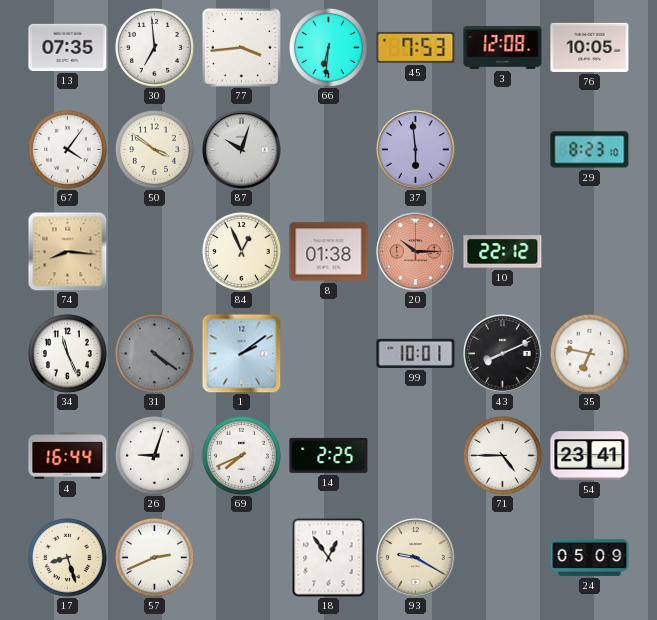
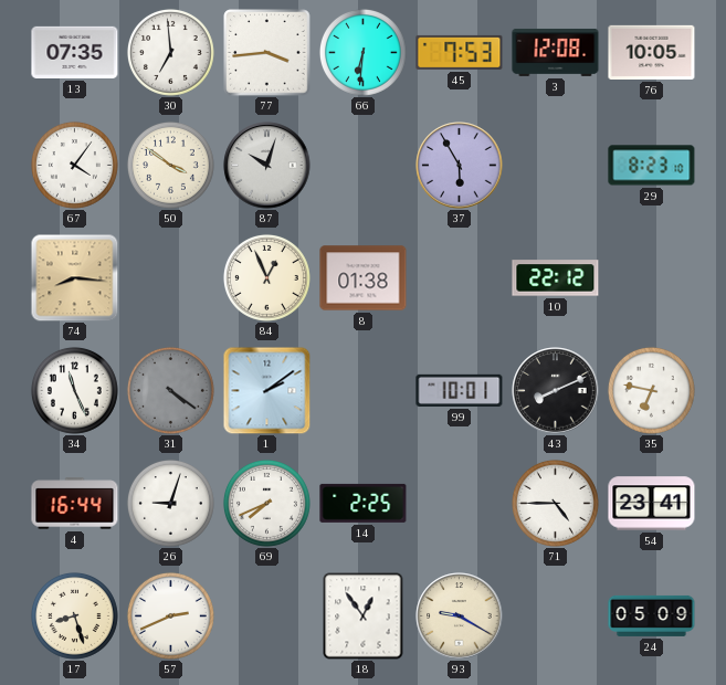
37: 5:59 -> 5:55
20: 10:15 -> none
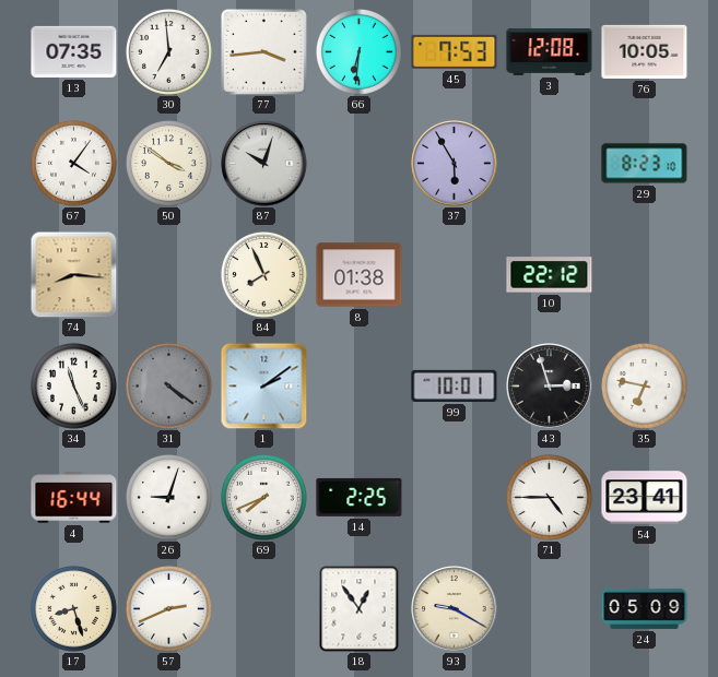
84: 12:56 -> 7:56
43: 8:11 -> 2:57
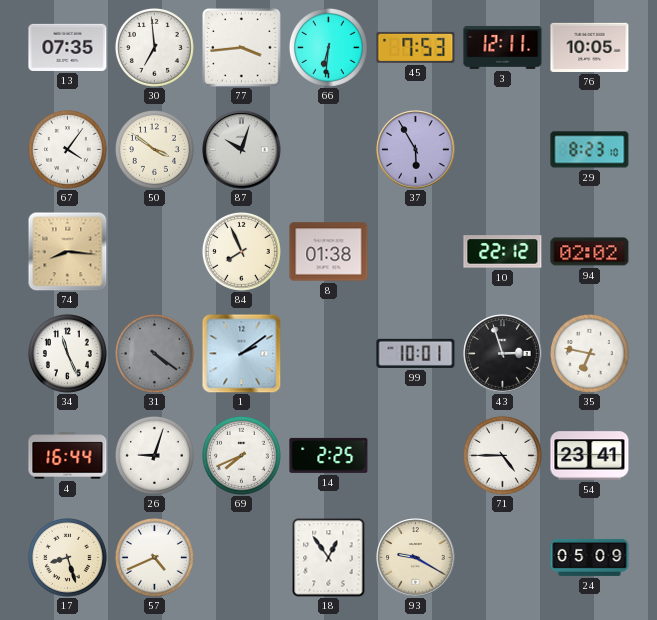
3: 12:08 -> 12:11
94: none -> 02:02
57: 2:41 -> 4:41
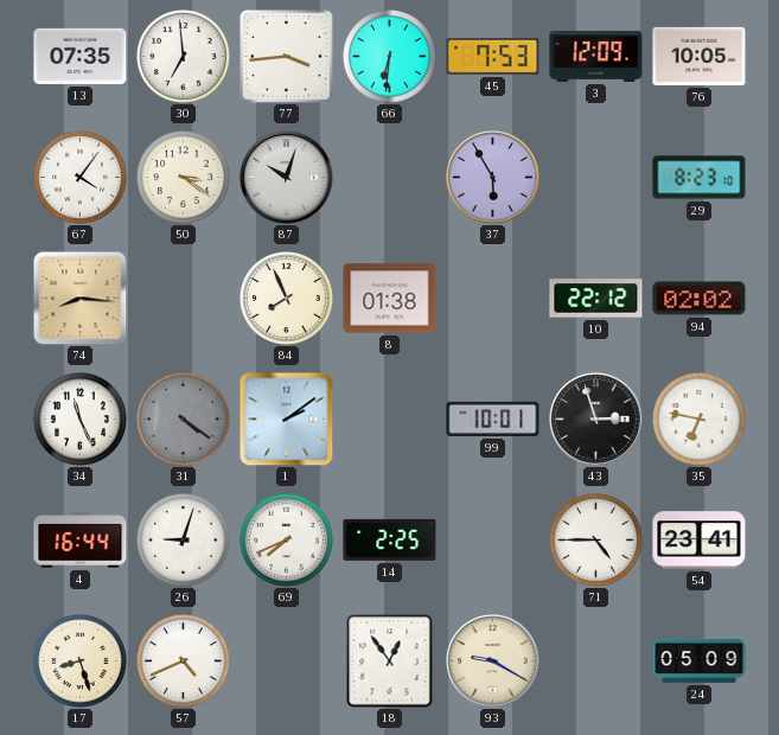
3: 12:11 -> 12:09
50: 3:51 -> 3:21
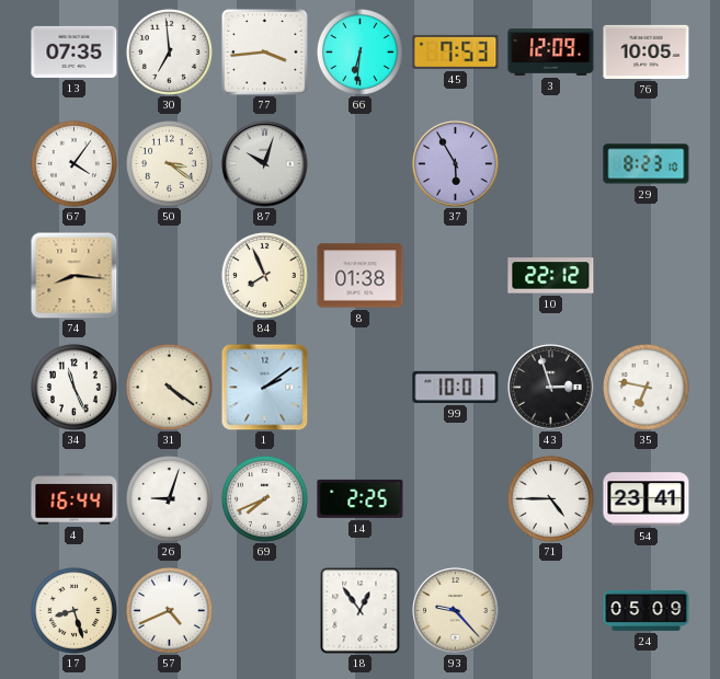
94: 02:02 -> none
31 dial: grey -> cream
93: 9:20 -> 9:23
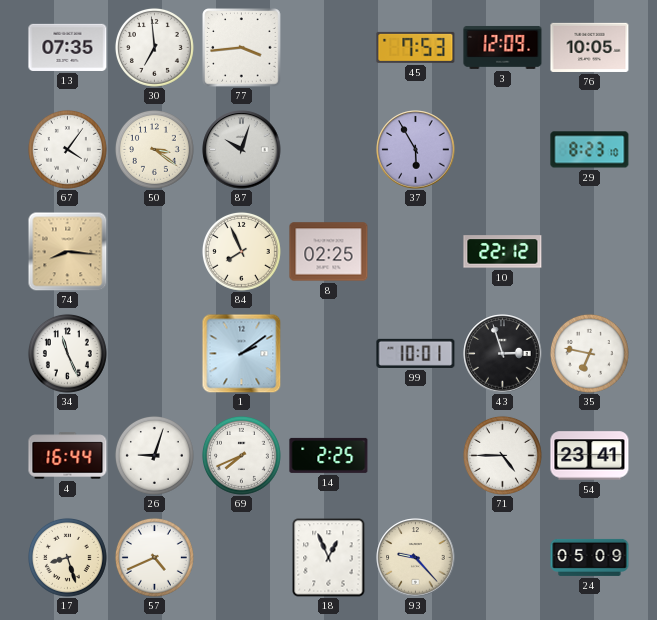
66: 6:31 -> none
8: 01:38 -> 02:25
31: 4:21 -> none
18: 12:54 -> 12:56
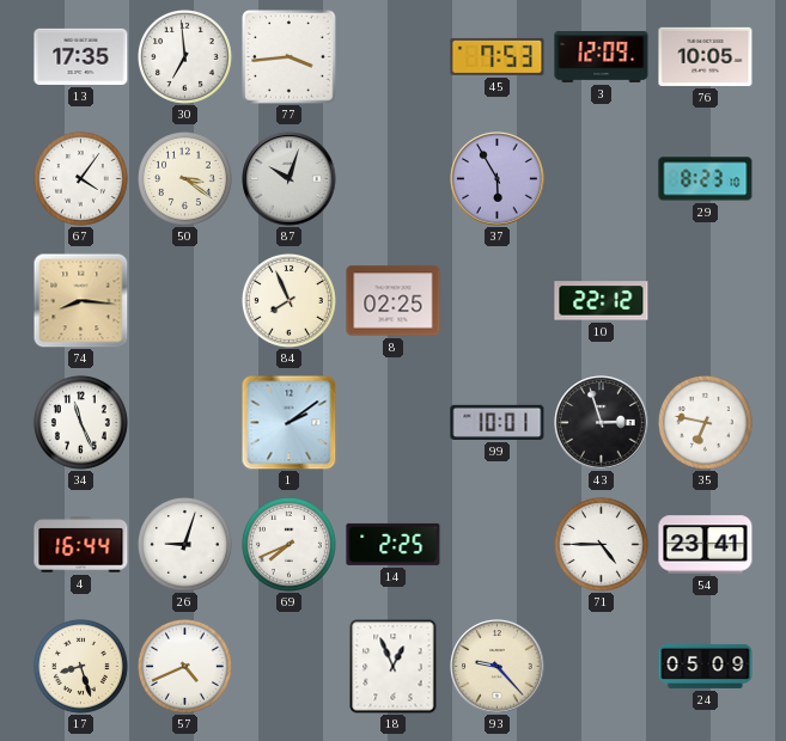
13: 07:35 -> 17:35
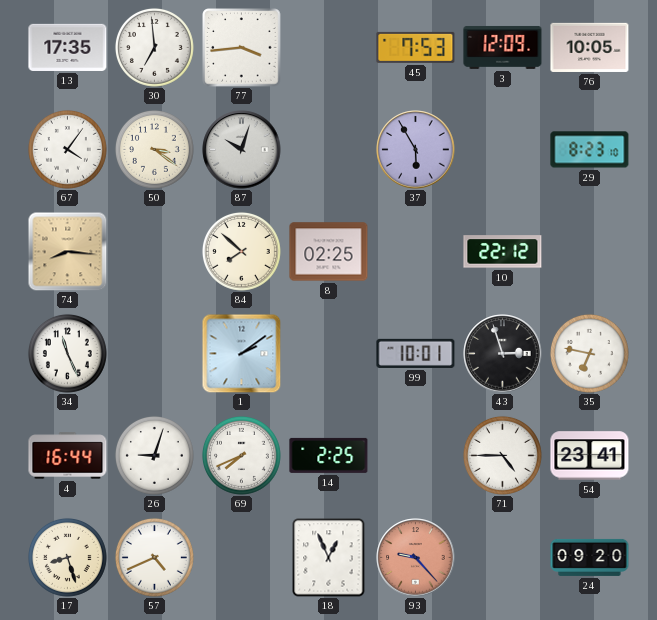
84: 7:56 -> 7:52
93 dial: cream -> salmon
24: 05:09 -> 09:20
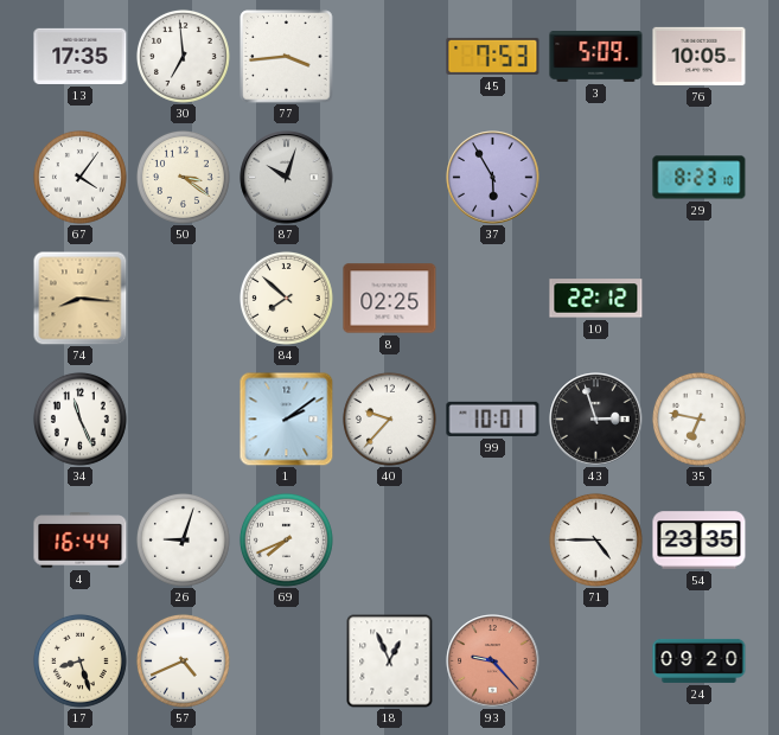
3: 12:09 -> 5:09
40: none -> 9:37
14: 2:25 -> none
54: 23:41 -> 23:35
